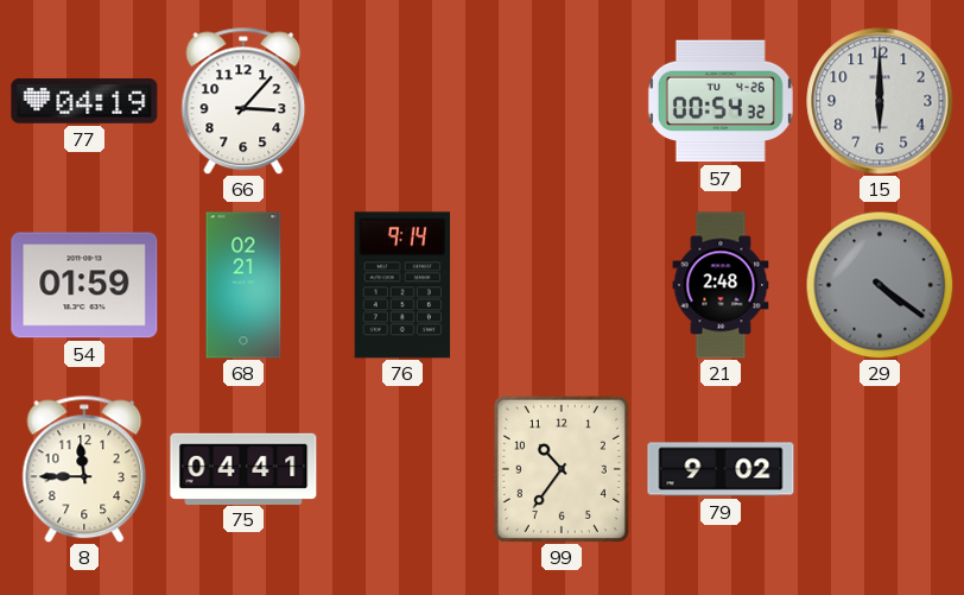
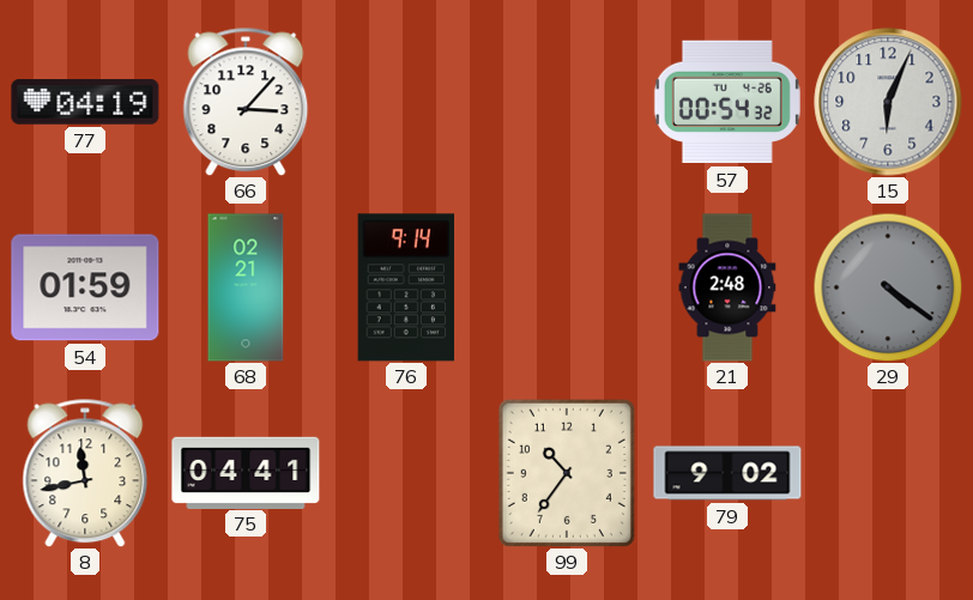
15: 6:00 -> 6:04
8: 11:45 -> 11:43
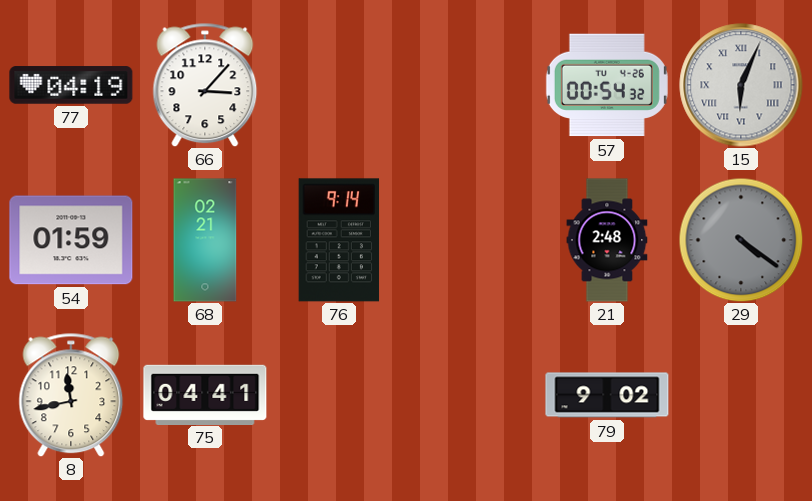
15 numerals: Arabic -> Roman
99: 10:36 -> none
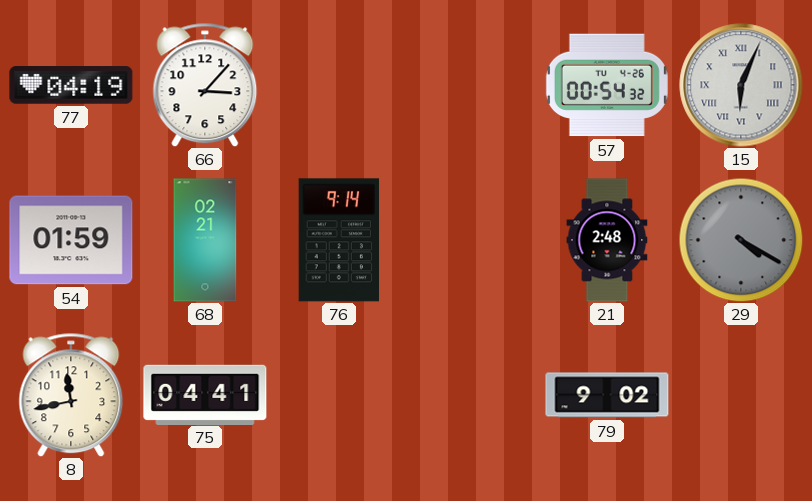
29: 4:21 -> 4:20
